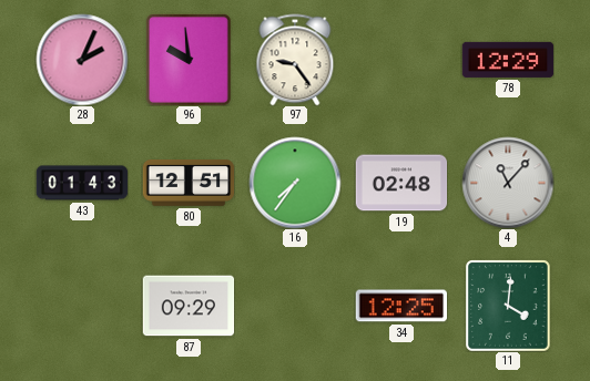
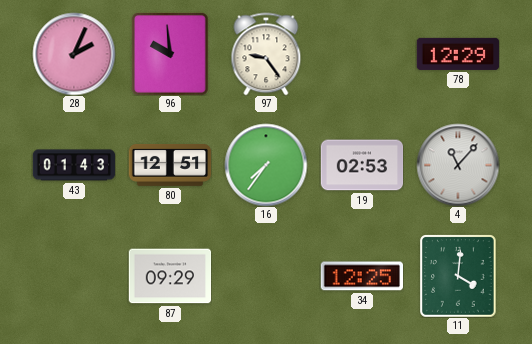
19: 02:48 -> 02:53
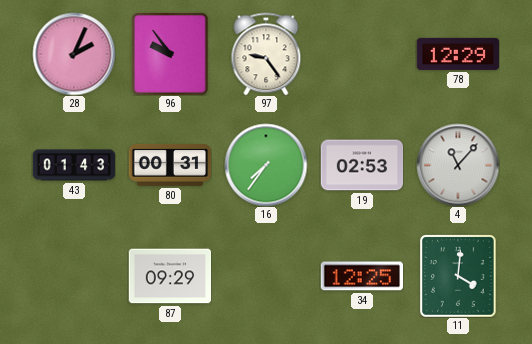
96: 9:59 -> 9:54
80: 12:51 -> 00:31
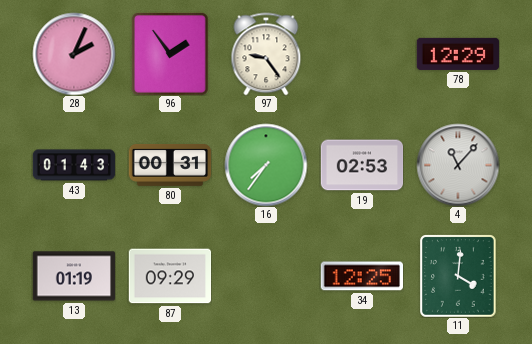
96: 9:54 -> 1:54
13: none -> 01:19
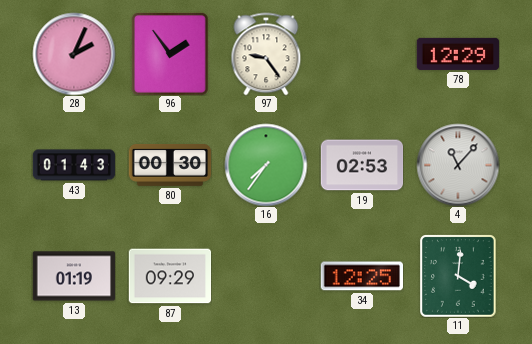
80: 00:31 -> 00:30
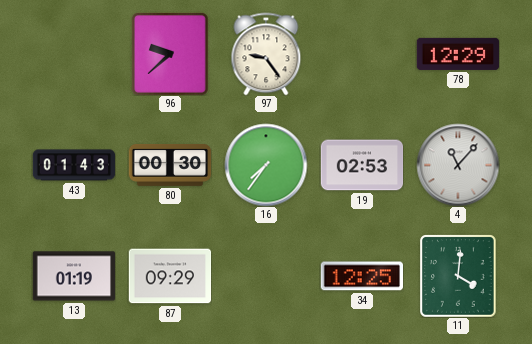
28: 2:04 -> none
96: 1:54 -> 9:38
